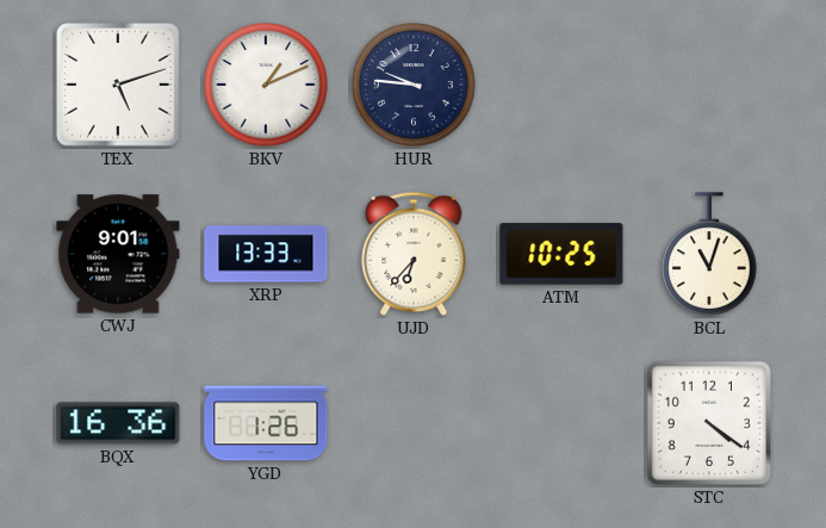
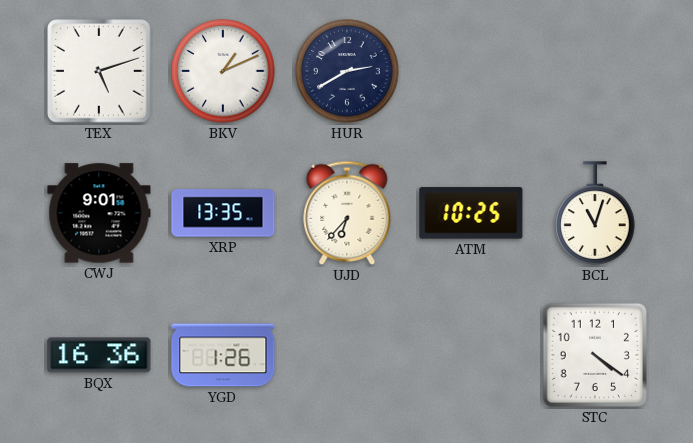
HUR: 9:46 -> 2:40
XRP: 13:33 -> 13:35
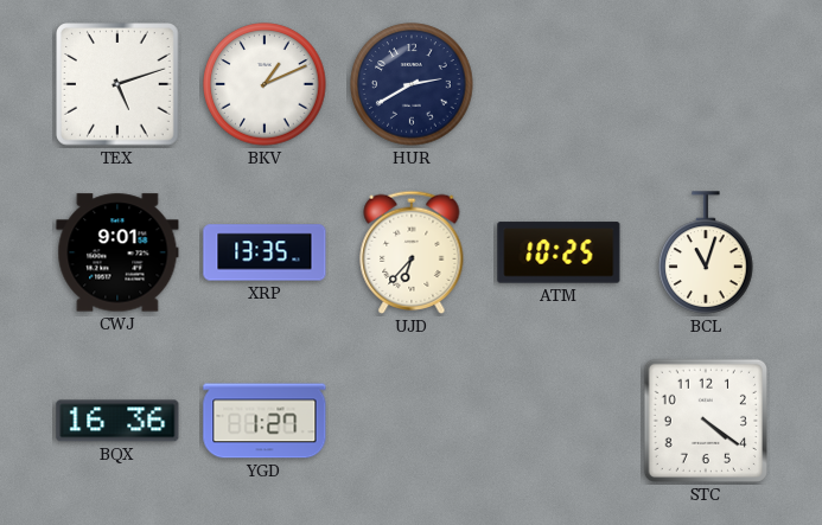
YGD: 1:26 -> 1:27
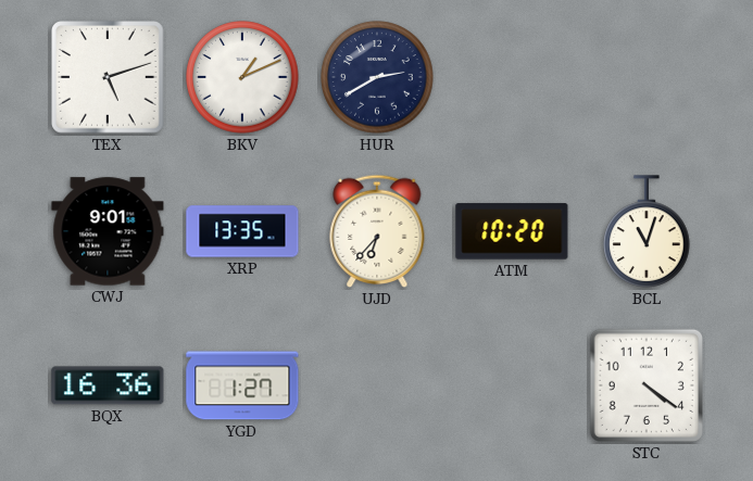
ATM: 10:25 -> 10:20
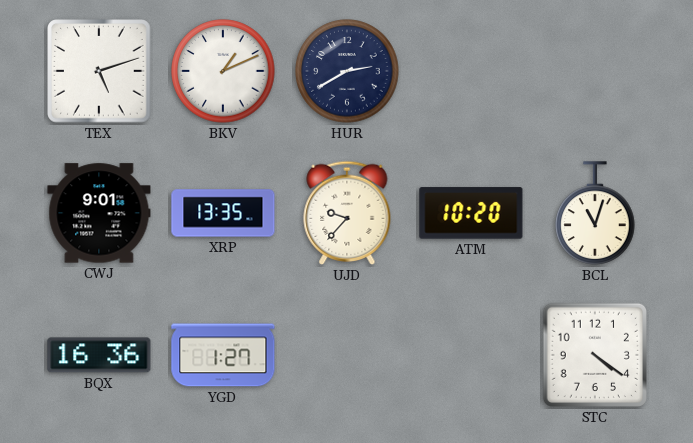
UJD: 6:37 -> 9:37
